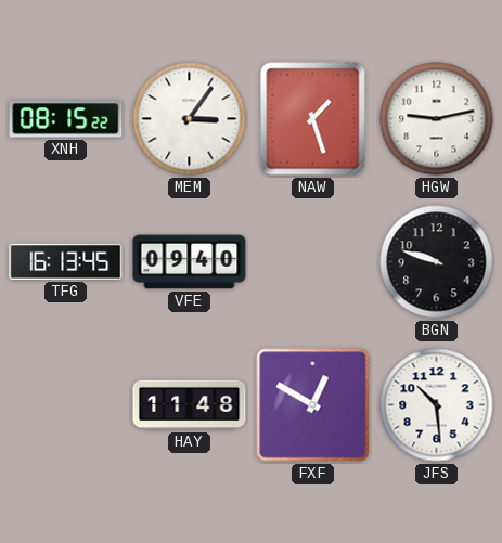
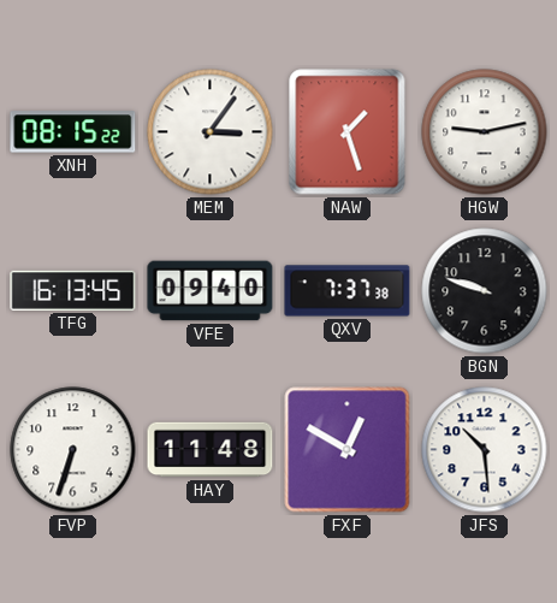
QXV: none -> 7:37
FVP: none -> 6:33
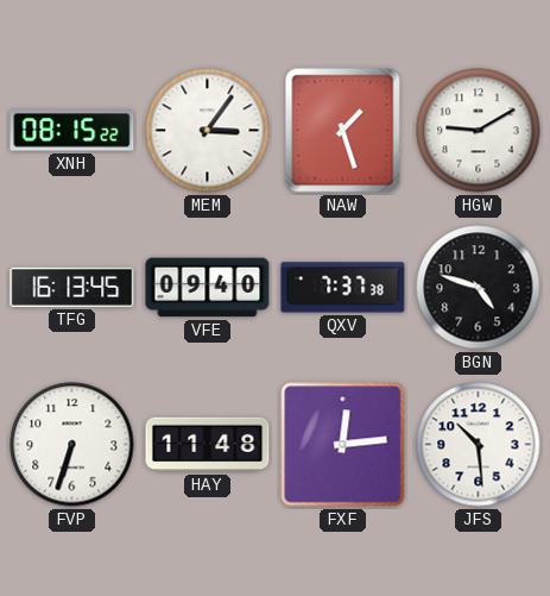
HGW: 9:13 -> 9:10
BGN: 9:48 -> 4:48
FXF: 12:50 -> 12:14
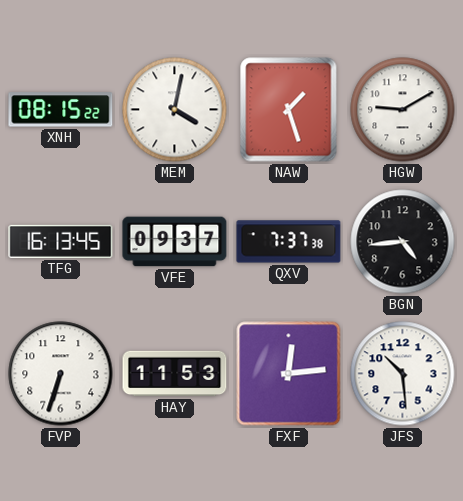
MEM: 3:06 -> 4:02
VFE: 09:40 -> 09:37
BGN: 4:48 -> 4:44
HAY: 11:48 -> 11:53
